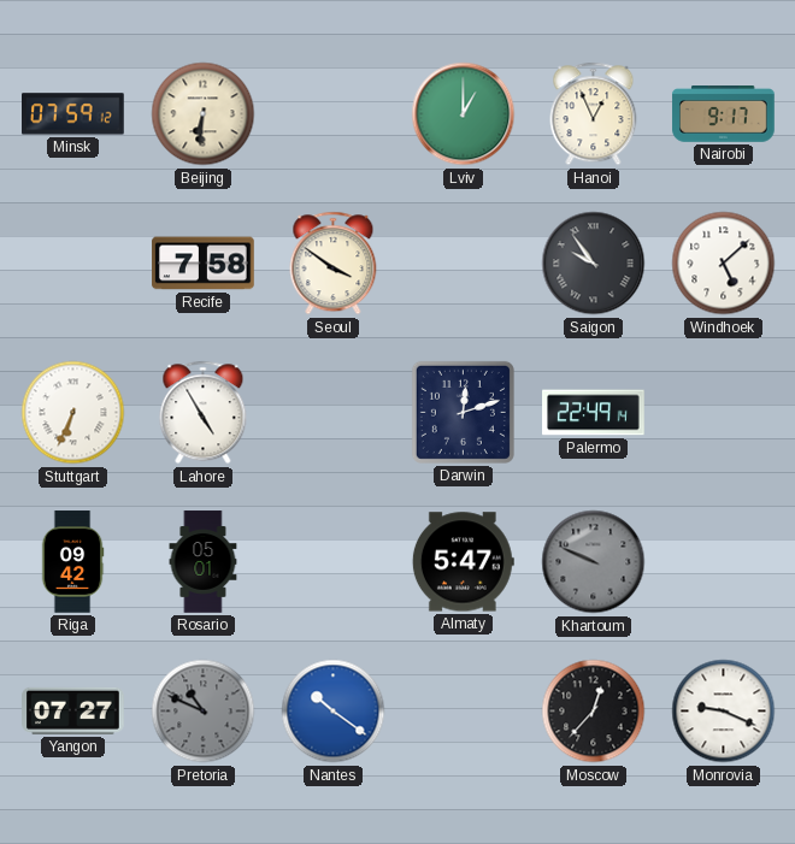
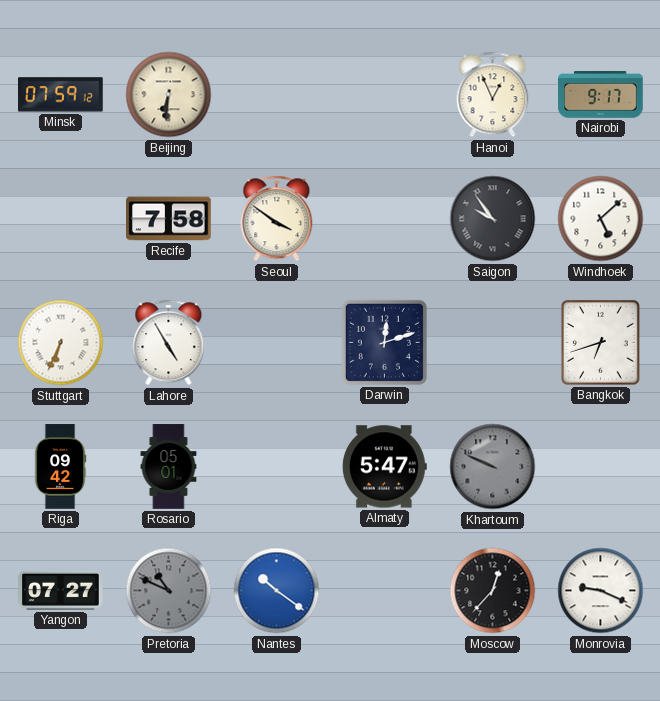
Lviv: 1:00 -> none
Palermo: 22:49 -> none
Bangkok: none -> 6:42
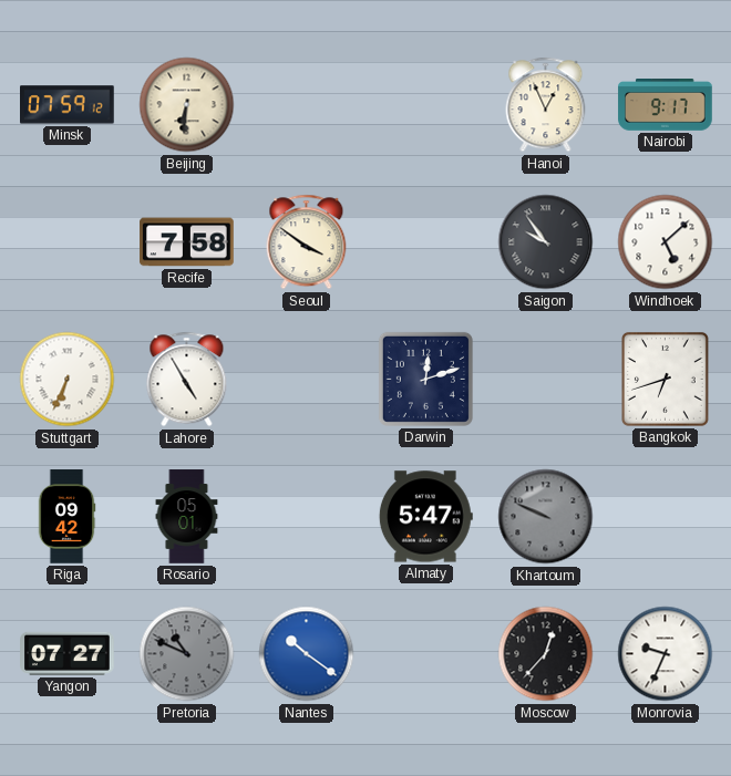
Monrovia: 9:19 -> 9:34
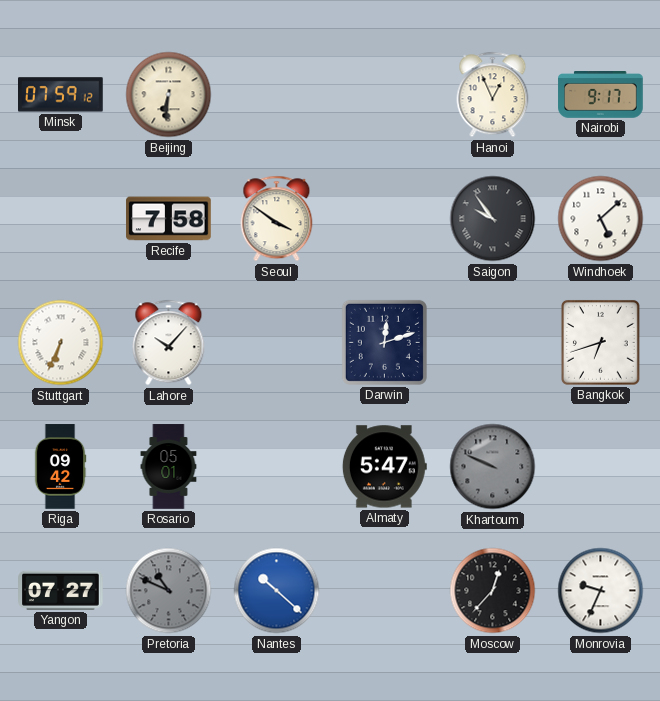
Lahore: 4:55 -> 10:07
Nantes: 10:21 -> 10:22
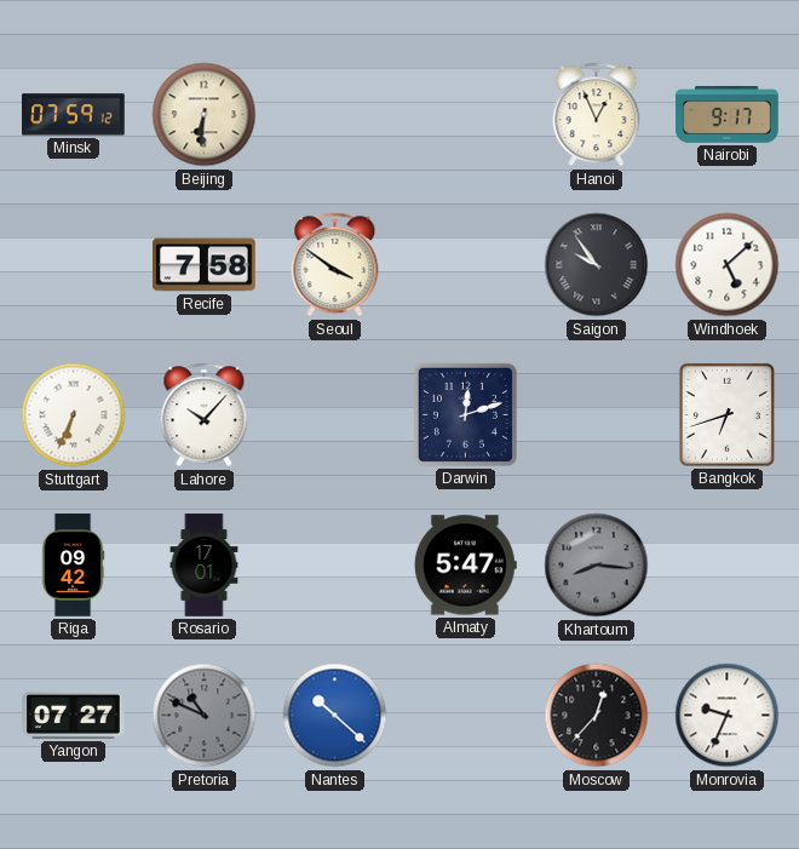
Rosario: 05:01 -> 17:01
Khartoum: 9:49 -> 8:16
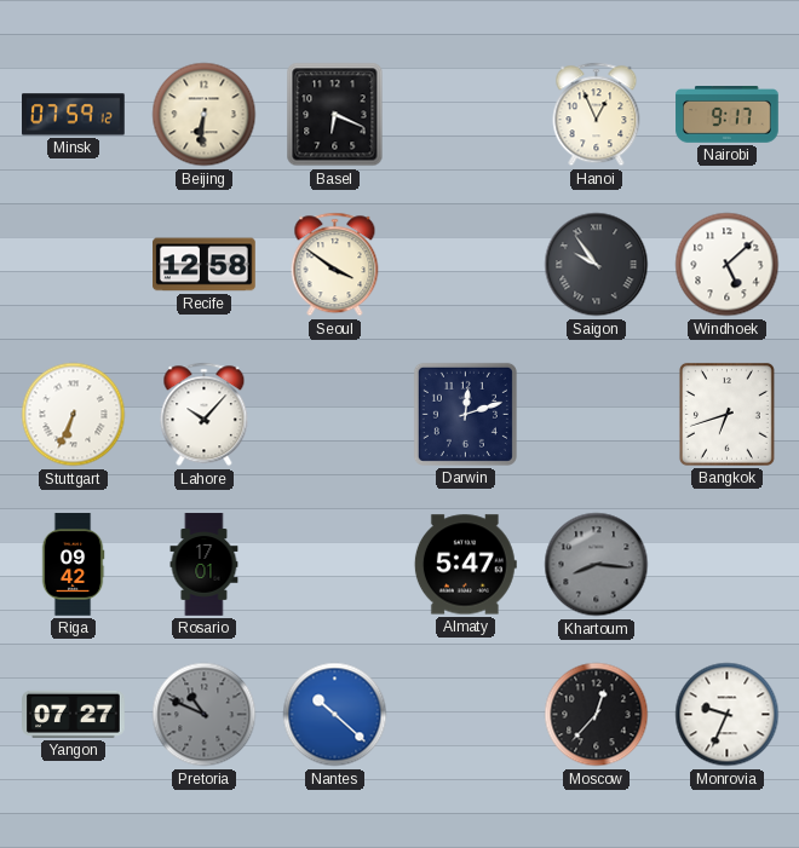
Basel: none -> 6:19
Recife: 7:58 -> 12:58
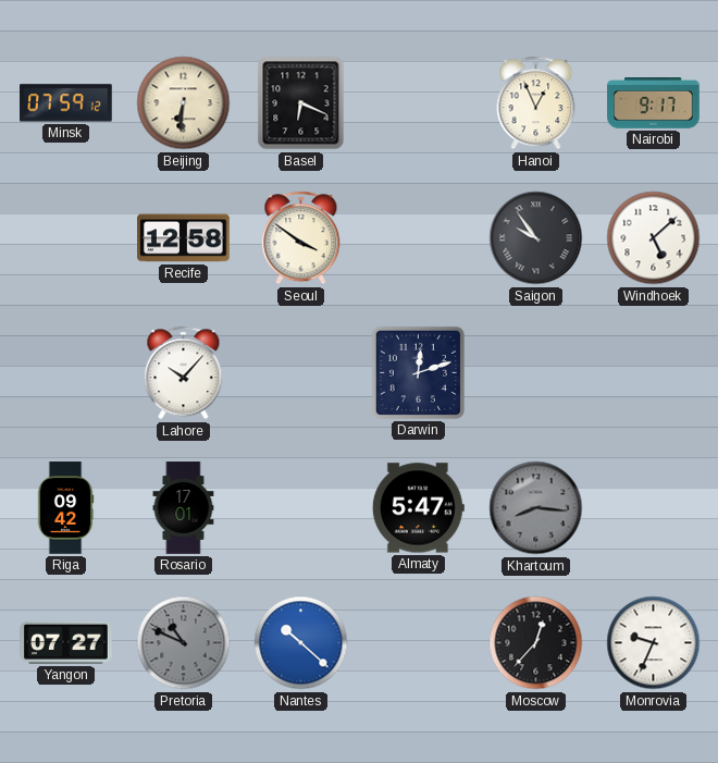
Stuttgart: 6:34 -> none
Bangkok: 6:42 -> none
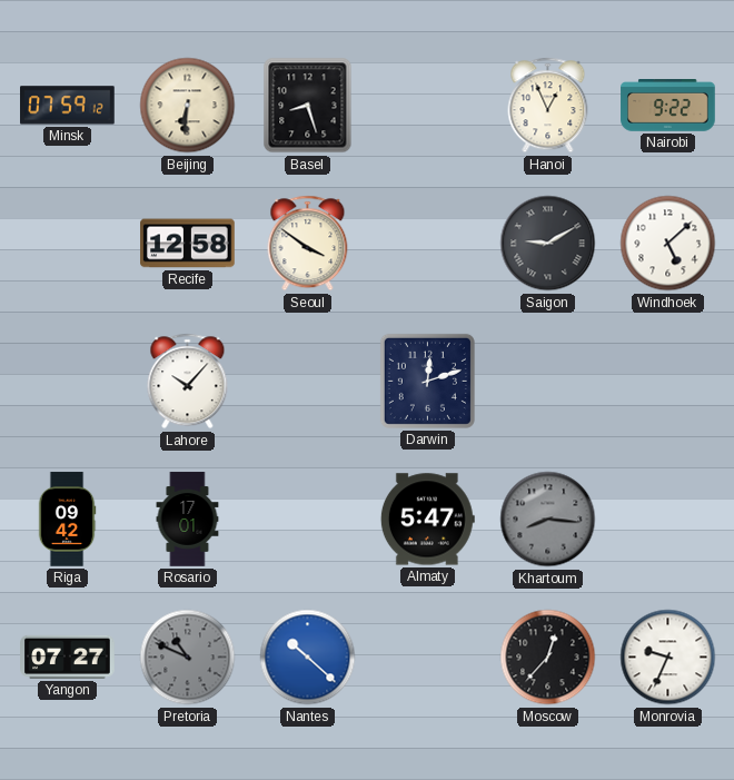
Basel: 6:19 -> 8:27
Nairobi: 9:17 -> 9:22
Saigon: 9:54 -> 9:10
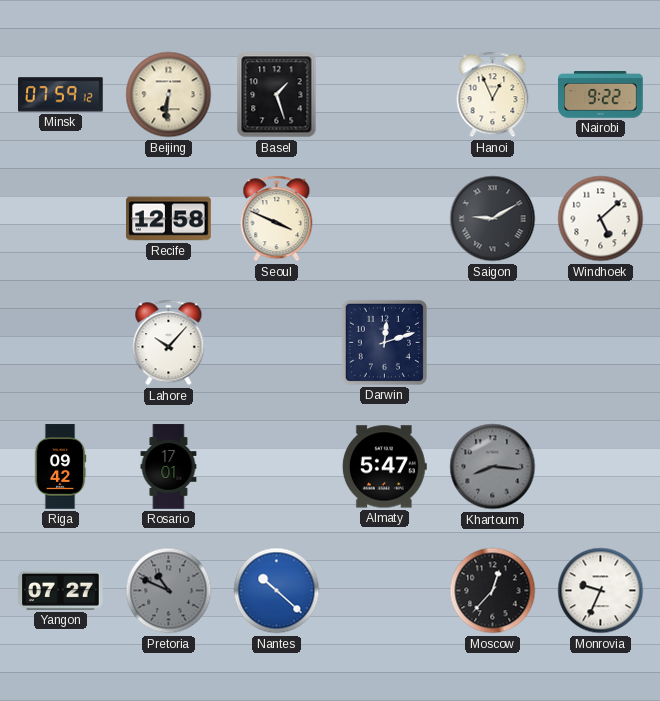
Basel: 8:27 -> 1:27
Seoul: 3:51 -> 3:49
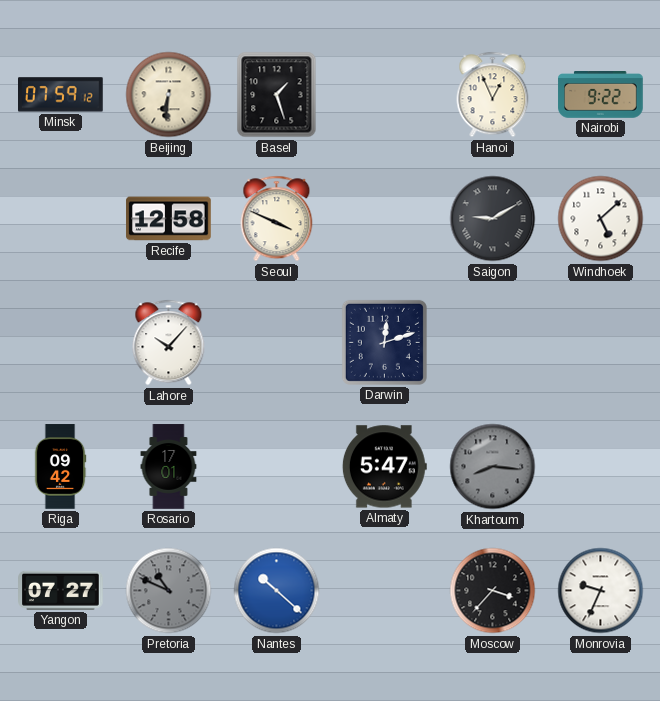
Moscow: 12:37 -> 3:37
